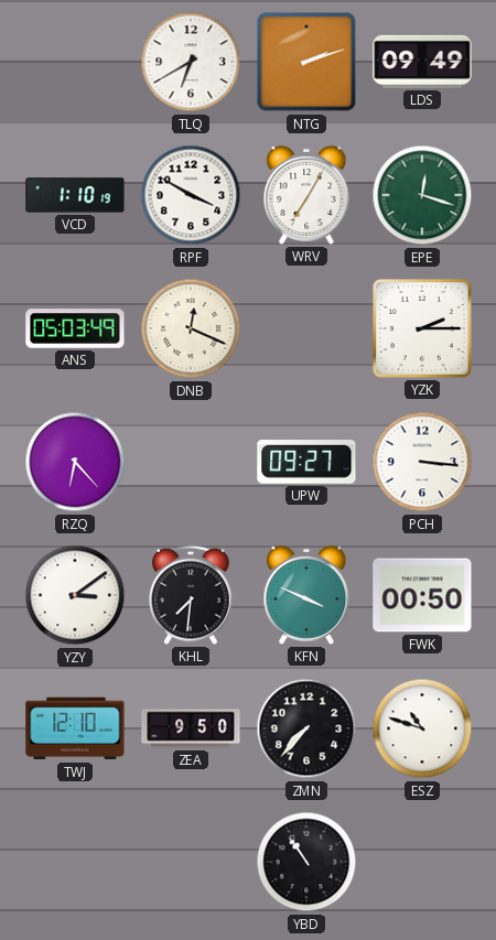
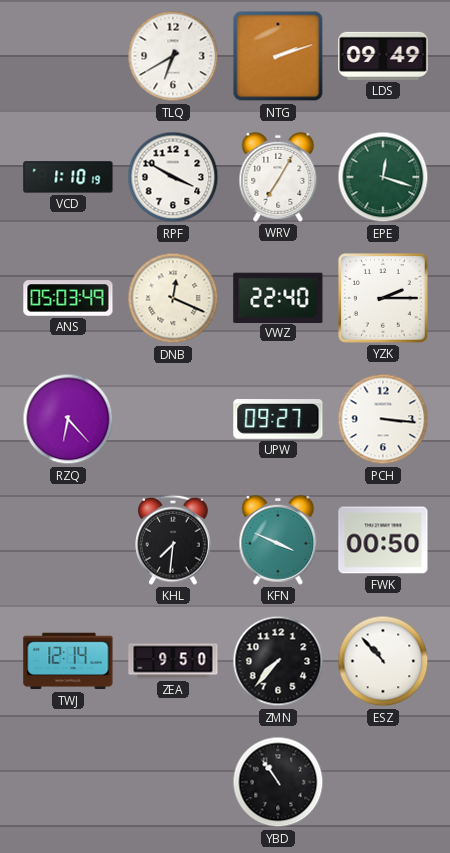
VWZ: none -> 22:40
YZY: 3:09 -> none
TWJ: 12:10 -> 12:14
ESZ: 10:48 -> 10:53
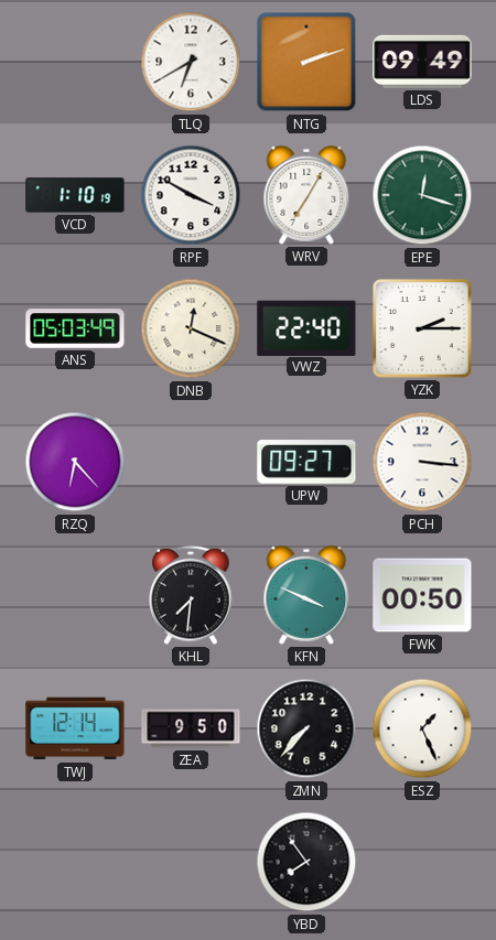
ESZ: 10:53 -> 1:26
YBD: 10:54 -> 7:54
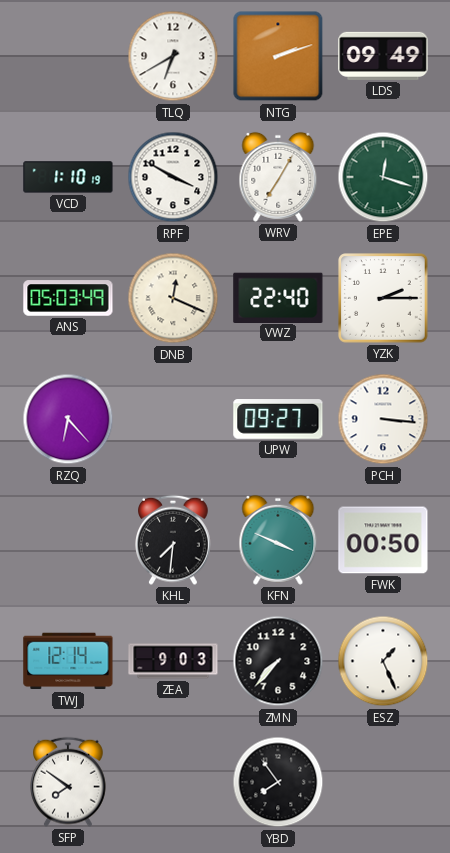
ZEA: 9:50 -> 9:03
SFP: none -> 7:51
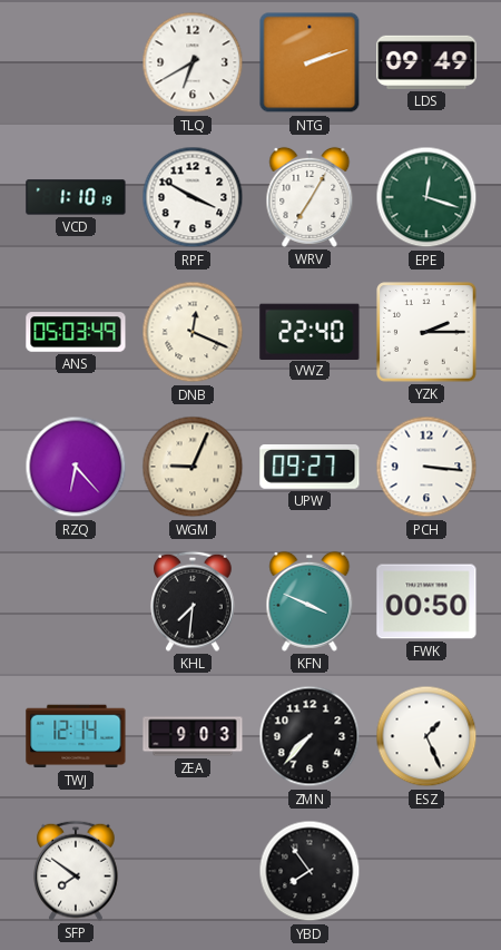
WGM: none -> 9:04
